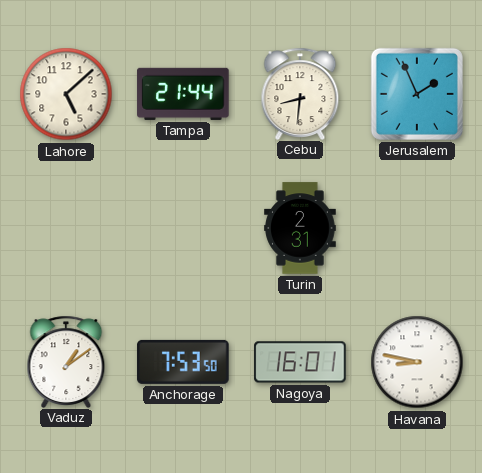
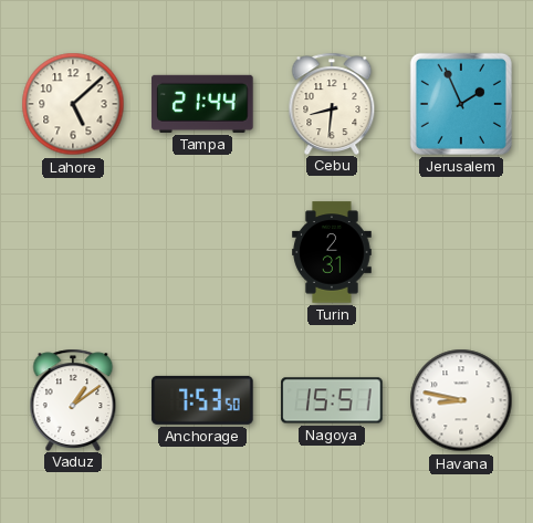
Nagoya: 16:01 -> 15:51
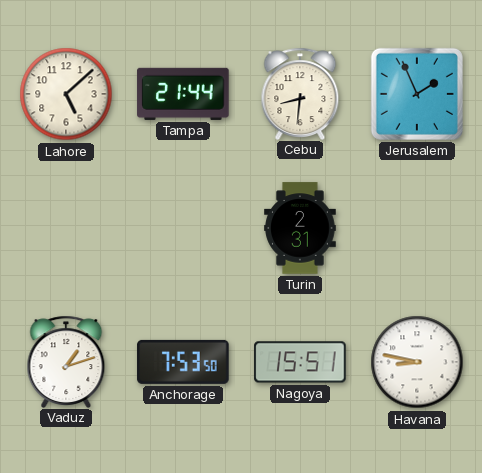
Vaduz: 1:09 -> 1:12
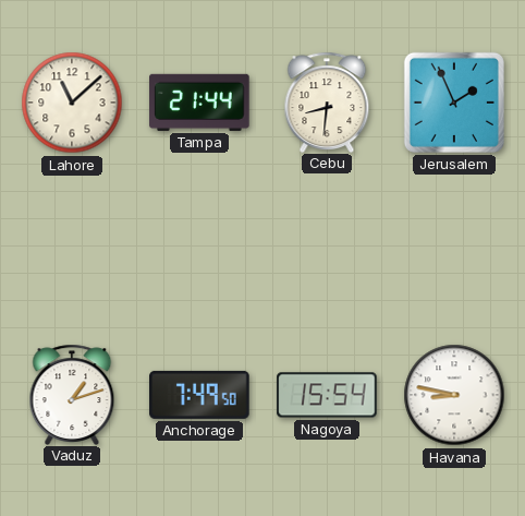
Lahore: 5:08 -> 11:08
Turin: 2:31 -> none
Anchorage: 7:53 -> 7:49
Nagoya: 15:51 -> 15:54
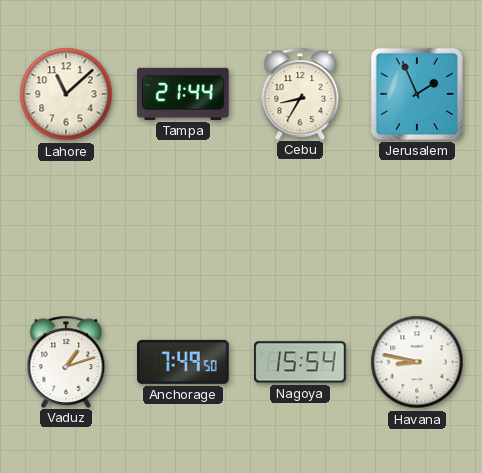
Cebu: 8:31 -> 8:35
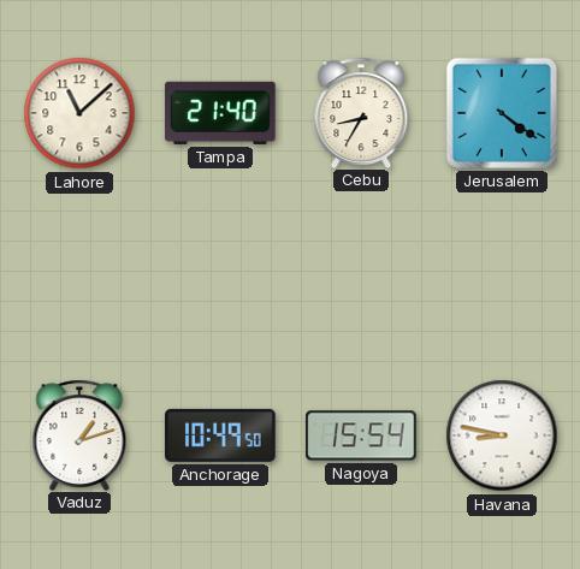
Tampa: 21:44 -> 21:40
Jerusalem: 1:56 -> 4:21
Anchorage: 7:49 -> 10:49
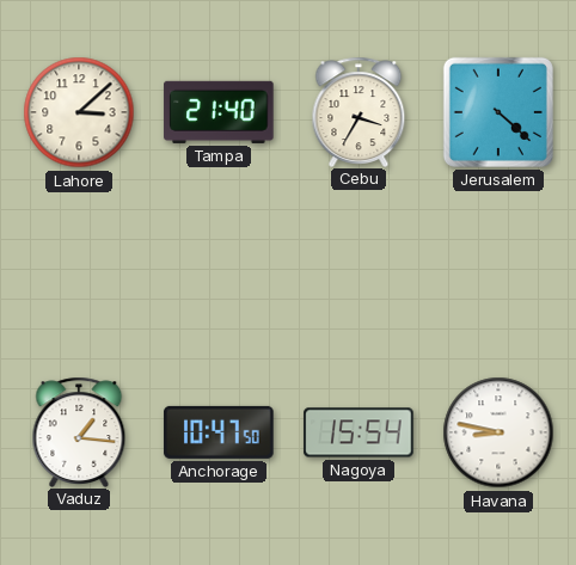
Lahore: 11:08 -> 3:08
Cebu: 8:35 -> 3:35
Jerusalem: 4:21 -> 4:22
Vaduz: 1:12 -> 1:16
Anchorage: 10:49 -> 10:47
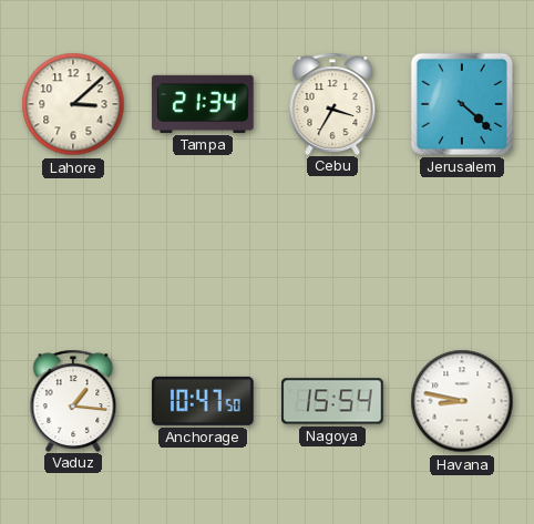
Tampa: 21:40 -> 21:34
